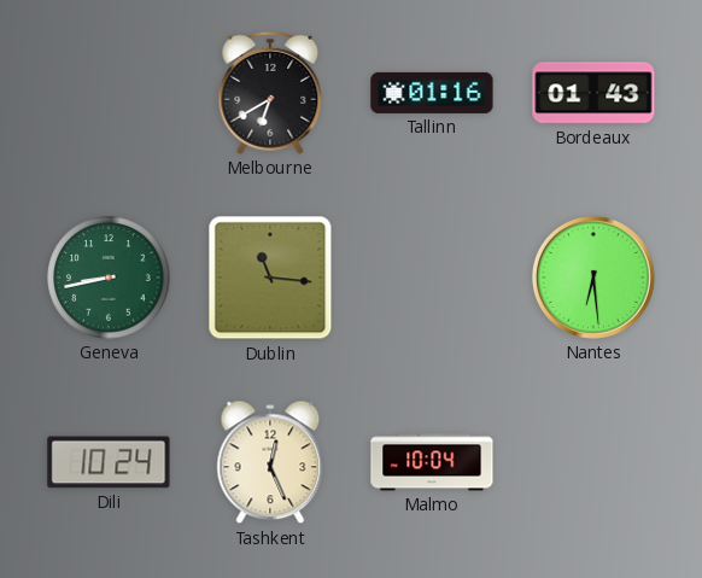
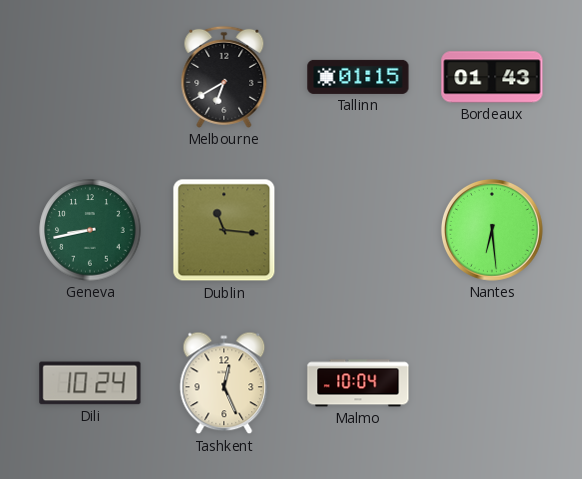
Tallinn: 01:16 -> 01:15
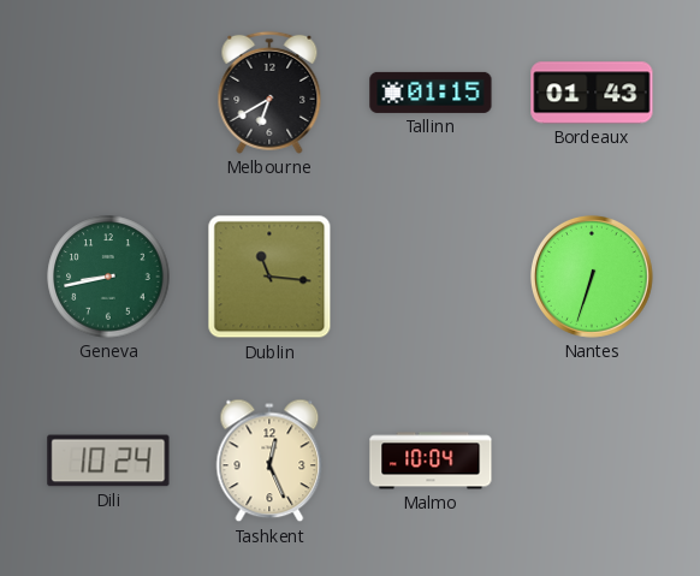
Nantes: 6:29 -> 6:33
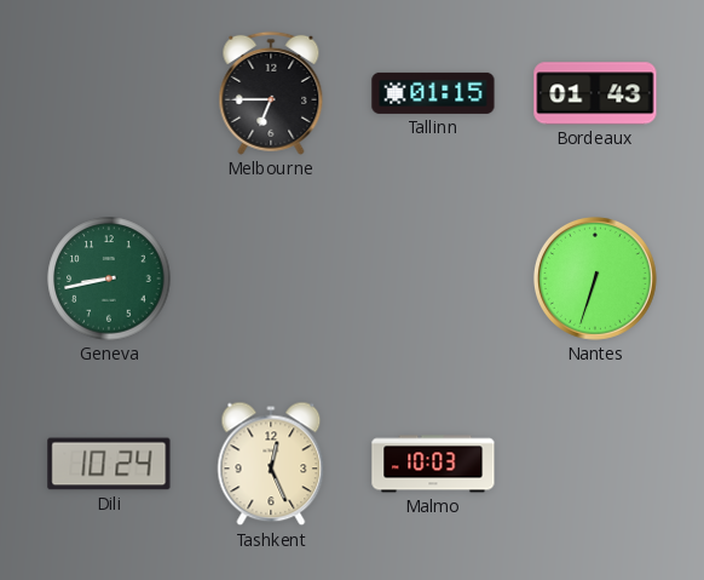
Melbourne: 6:40 -> 6:45
Dublin: 11:16 -> none
Malmo: 10:04 -> 10:03
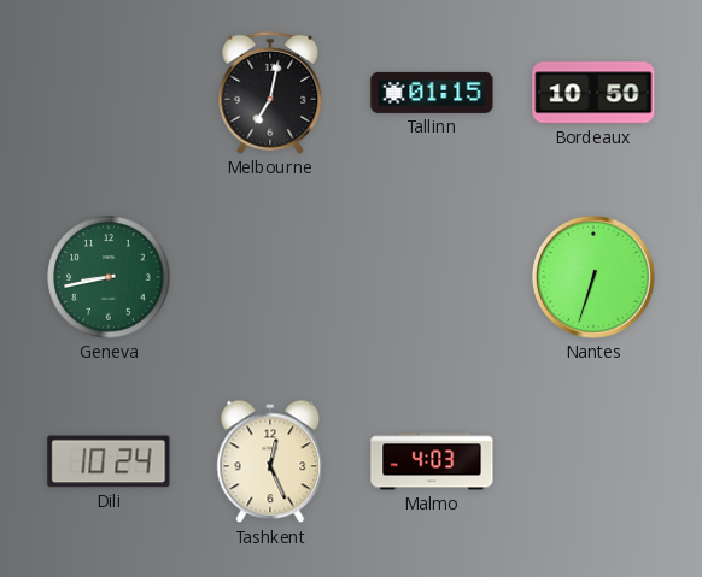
Melbourne: 6:45 -> 7:02
Bordeaux: 01:43 -> 10:50
Malmo: 10:03 -> 4:03
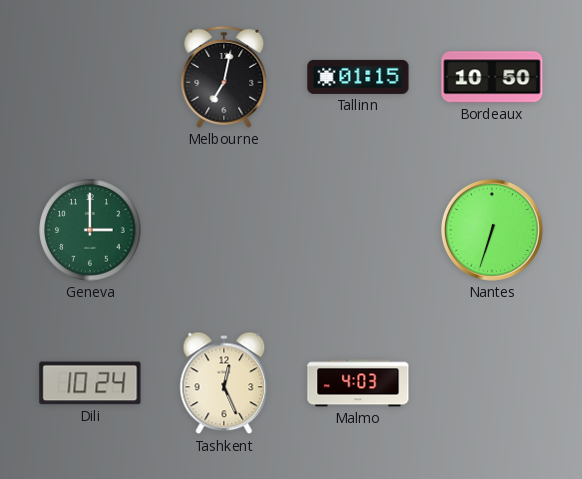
Geneva: 8:43 -> 3:00
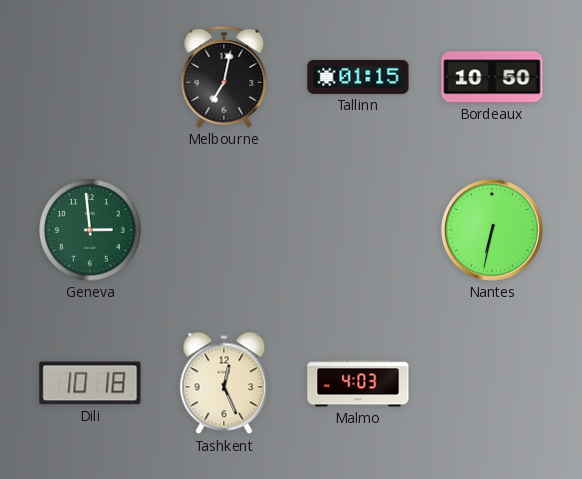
Geneva: 3:00 -> 2:59
Nantes: 6:33 -> 6:32
Dili: 10:24 -> 10:18
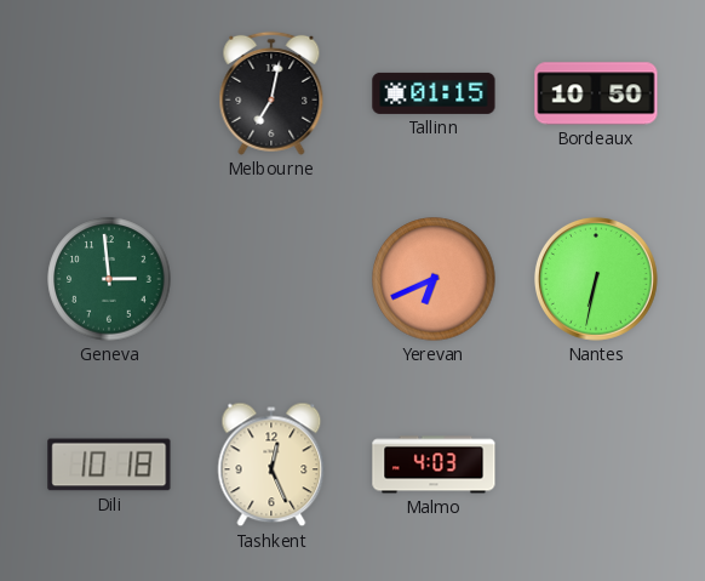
Yerevan: none -> 6:41
